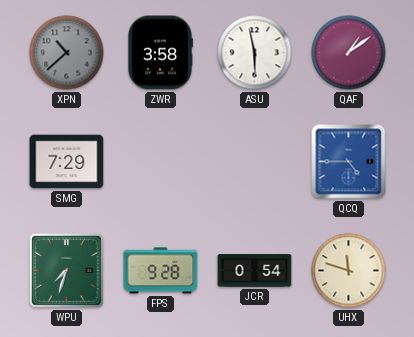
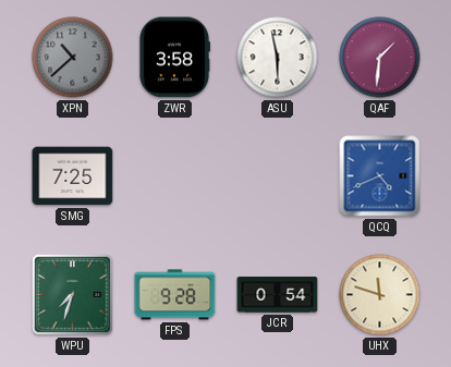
QAF: 1:09 -> 1:31
SMG: 7:29 -> 7:25
QCQ: 4:45 -> 4:41
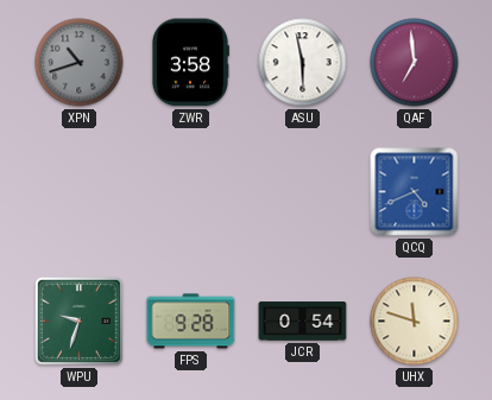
XPN: 10:38 -> 10:42
QAF: 1:31 -> 6:59
SMG: 7:25 -> none
WPU: 7:33 -> 9:33
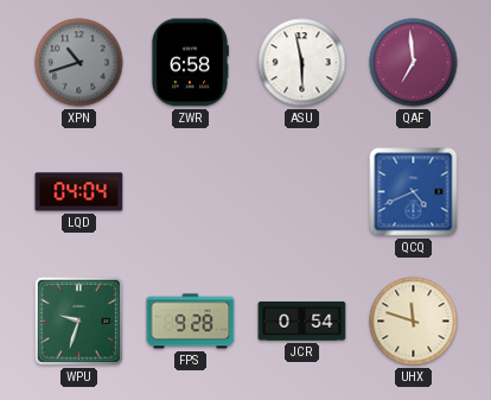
ZWR: 3:58 -> 6:58
LQD: none -> 04:04
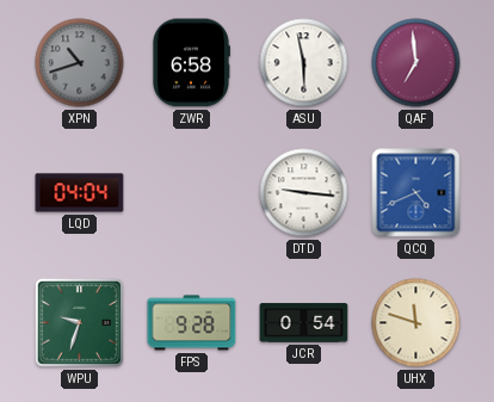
DTD: none -> 9:16
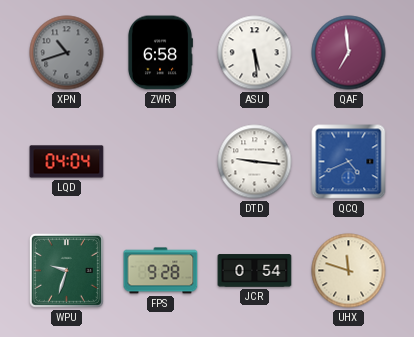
ASU: 5:58 -> 5:29
